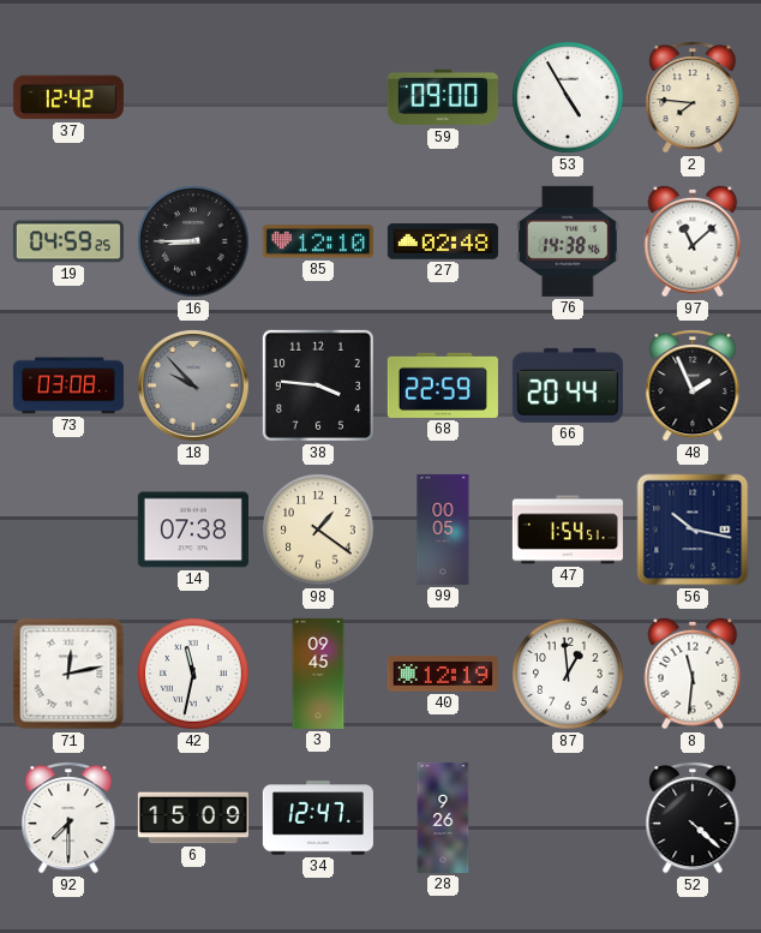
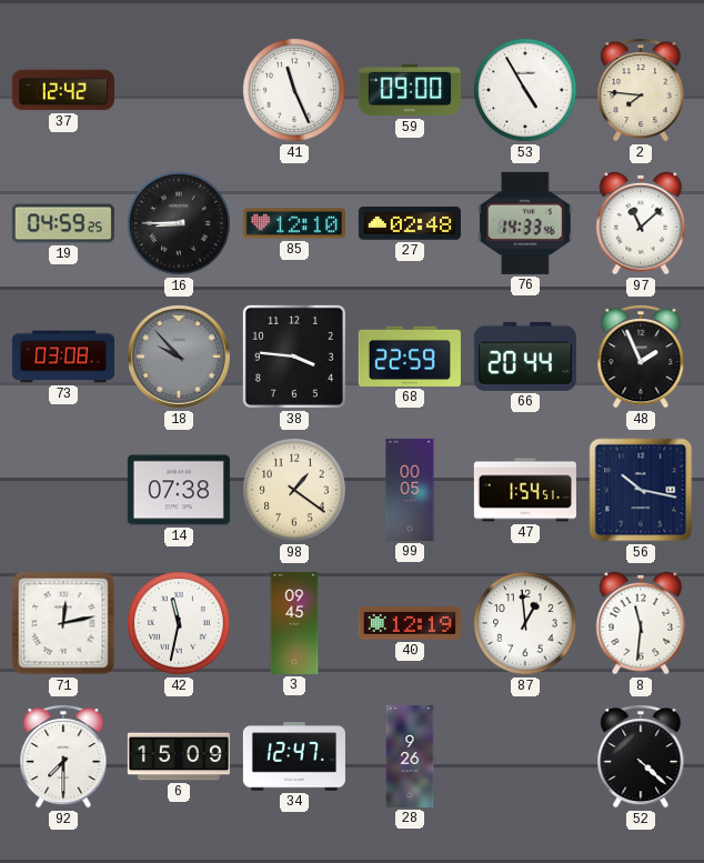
41: none -> 11:26
76: 14:38 -> 14:33
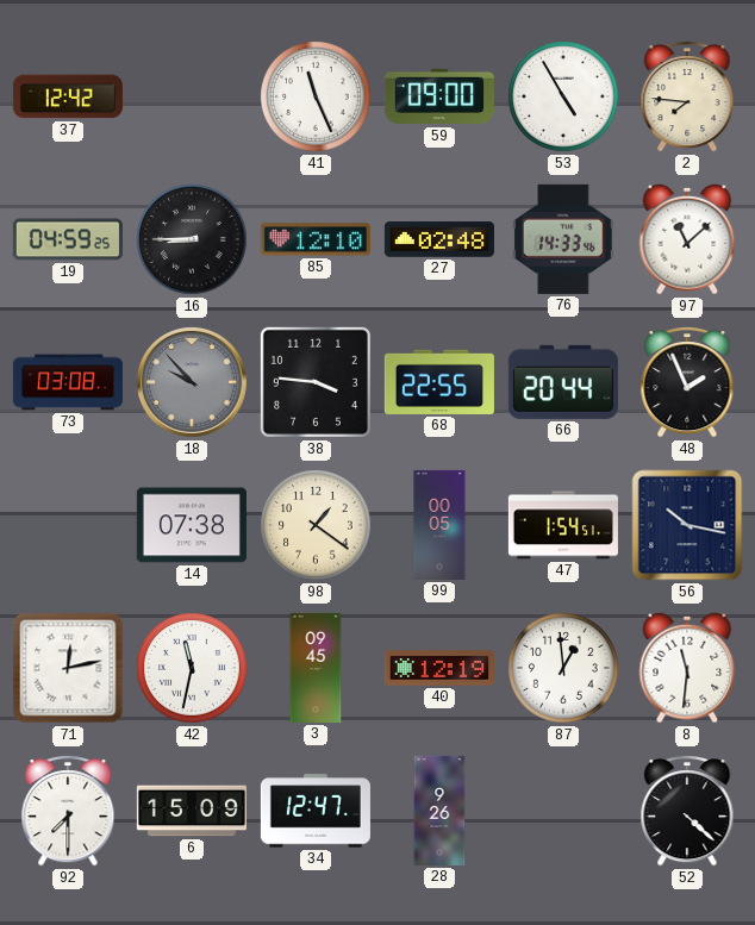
68: 22:59 -> 22:55
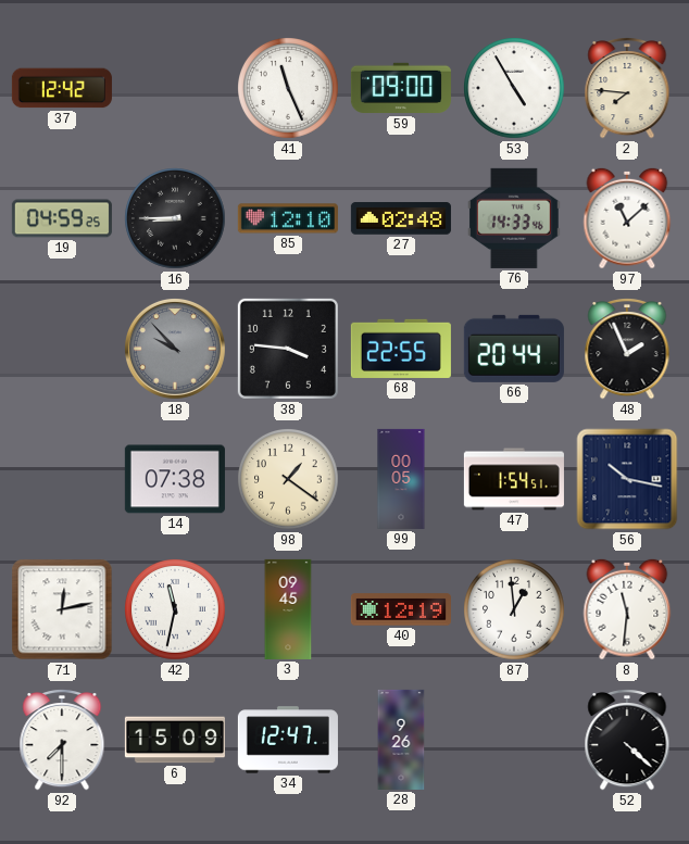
73: 03:08 -> none
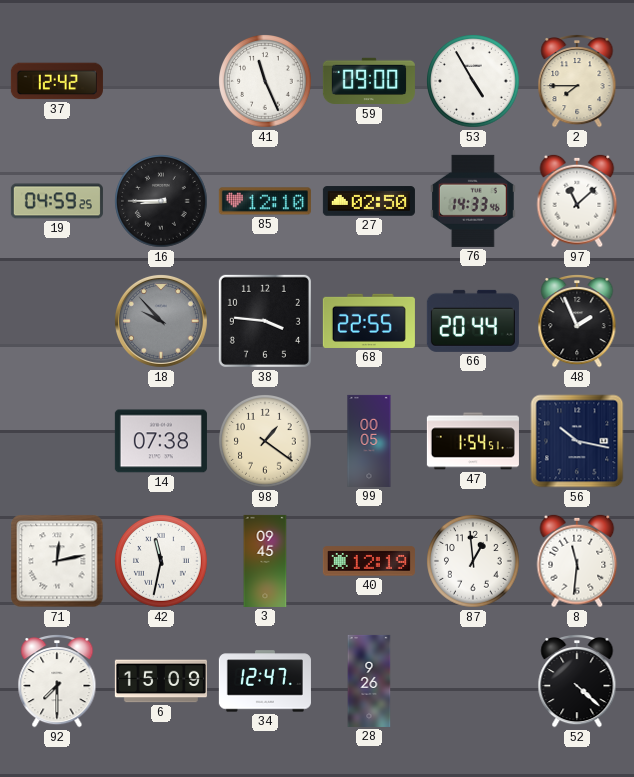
2: 7:46 -> 7:45
27: 02:48 -> 02:50
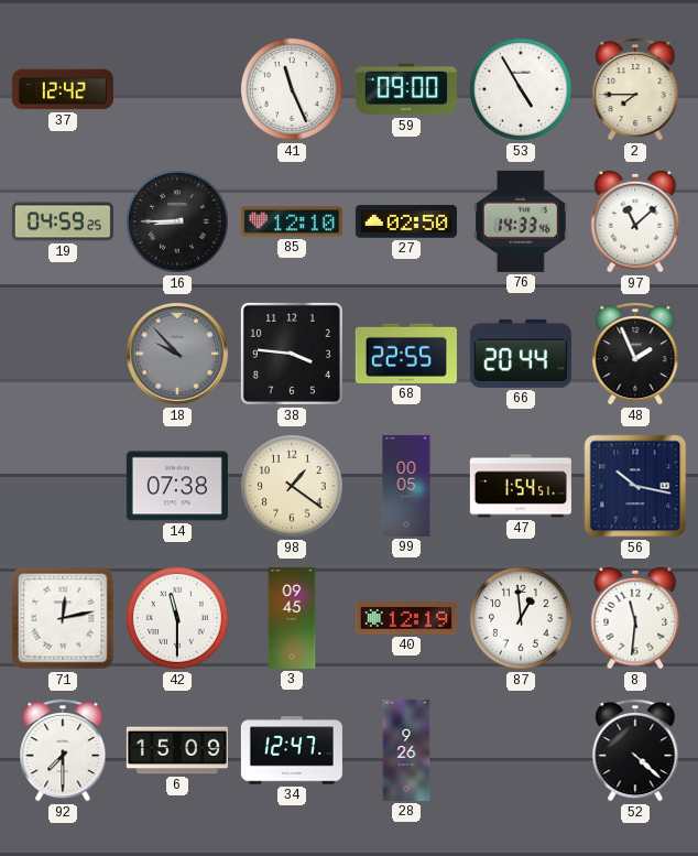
42: 11:32 -> 11:30
